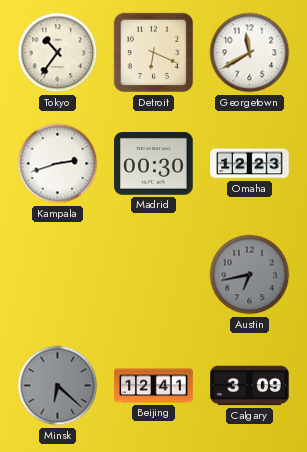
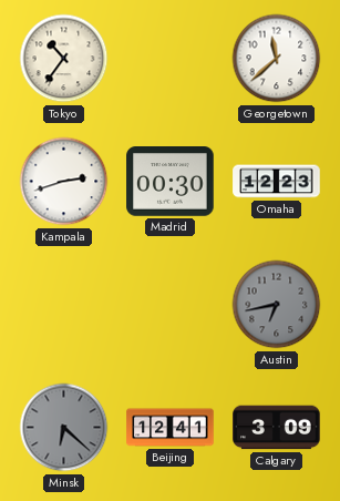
Detroit: 6:19 -> none
Georgetown: 11:40 -> 11:38
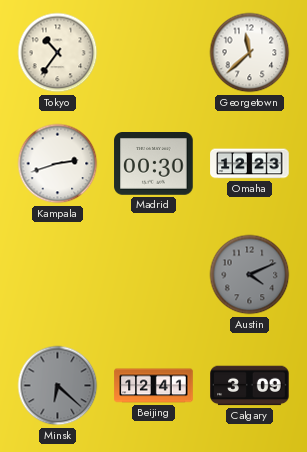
Austin: 6:43 -> 4:11
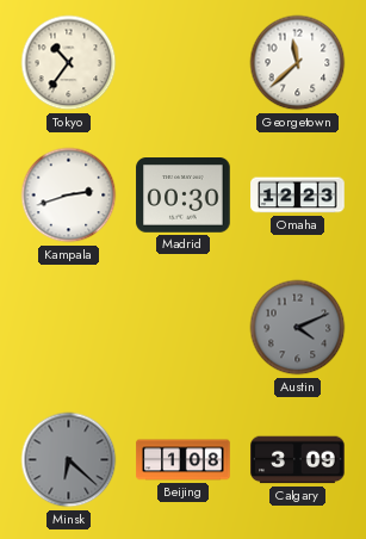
Beijing: 12:41 -> 1:08
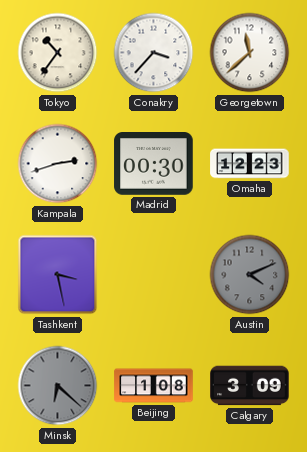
Conakry: none -> 3:37
Tashkent: none -> 3:28
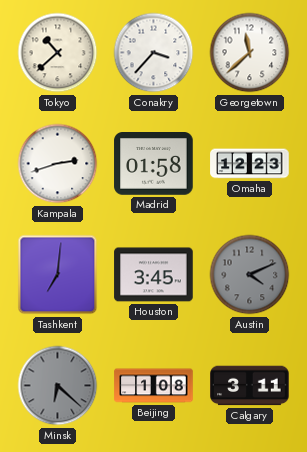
Tokyo: 10:36 -> 10:38
Madrid: 00:30 -> 01:58
Tashkent: 3:28 -> 7:01
Houston: none -> 3:45
Calgary: 3:09 -> 3:11
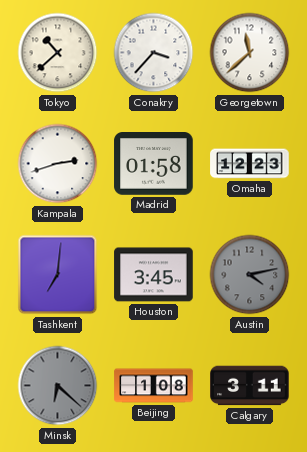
Austin: 4:11 -> 4:13
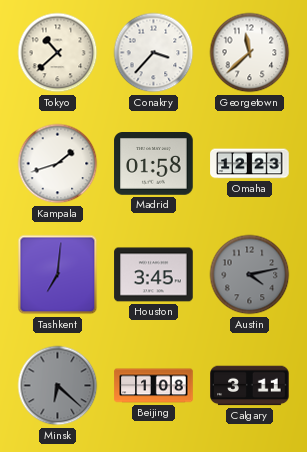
Kampala: 2:42 -> 1:42
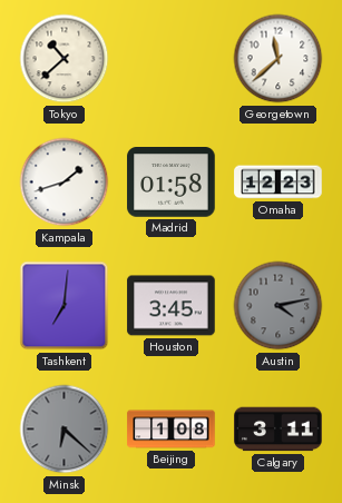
Conakry: 3:37 -> none
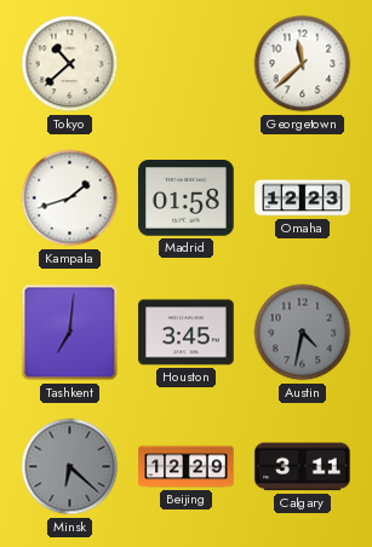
Austin: 4:13 -> 4:32
Beijing: 1:08 -> 12:29
